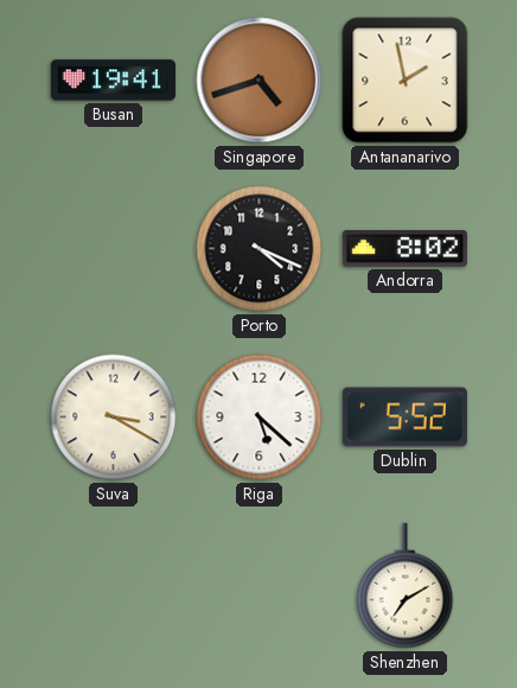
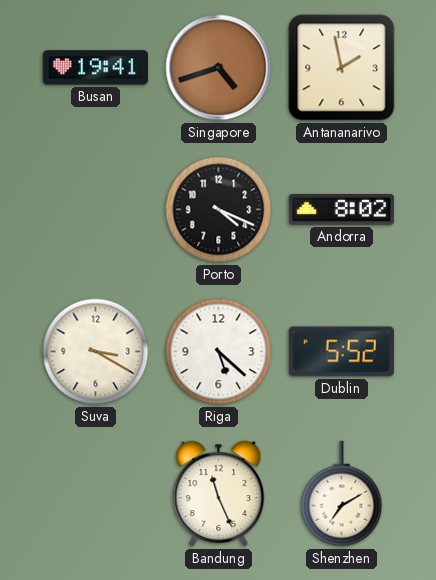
Bandung: none -> 11:26
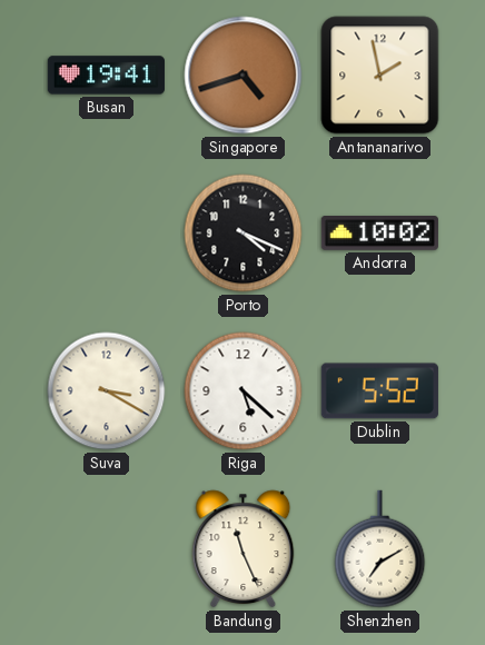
Andorra: 8:02 -> 10:02
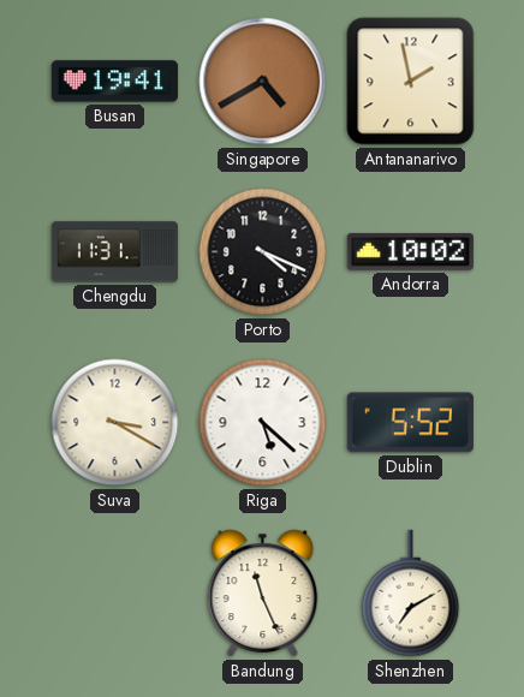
Singapore: 4:42 -> 4:40
Chengdu: none -> 11:31
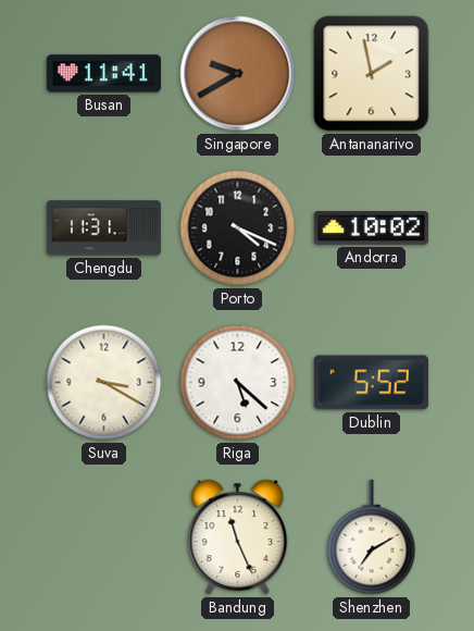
Busan: 19:41 -> 11:41
Singapore: 4:40 -> 9:40
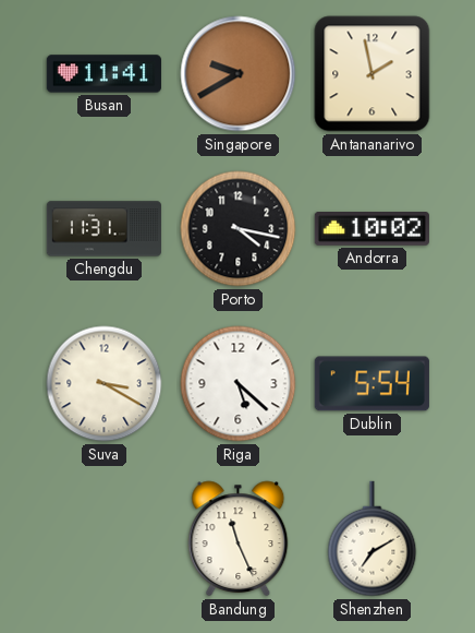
Porto: 4:19 -> 4:17
Dublin: 5:52 -> 5:54
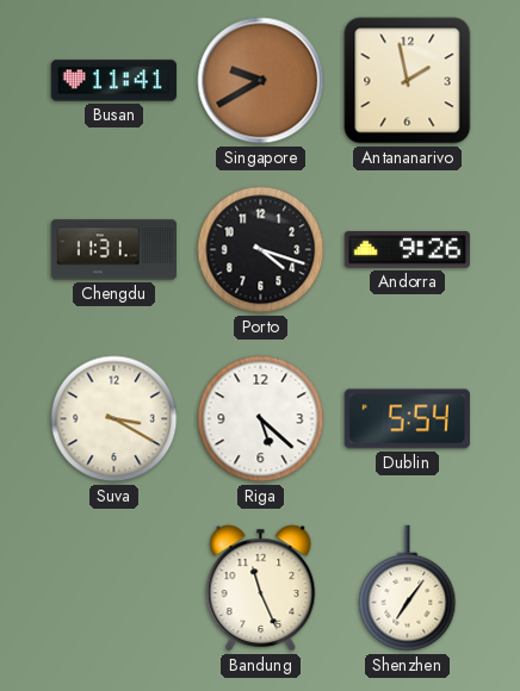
Porto: 4:17 -> 4:18
Andorra: 10:02 -> 9:26
Shenzhen: 7:10 -> 7:06
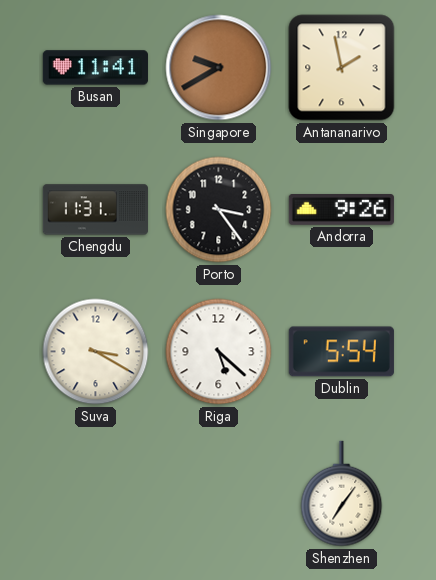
Porto: 4:18 -> 3:24
Bandung: 11:26 -> none
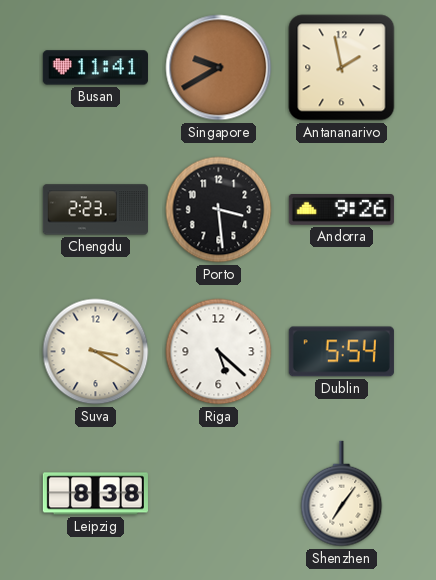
Chengdu: 11:31 -> 2:23
Porto: 3:24 -> 3:29
Leipzig: none -> 8:38
